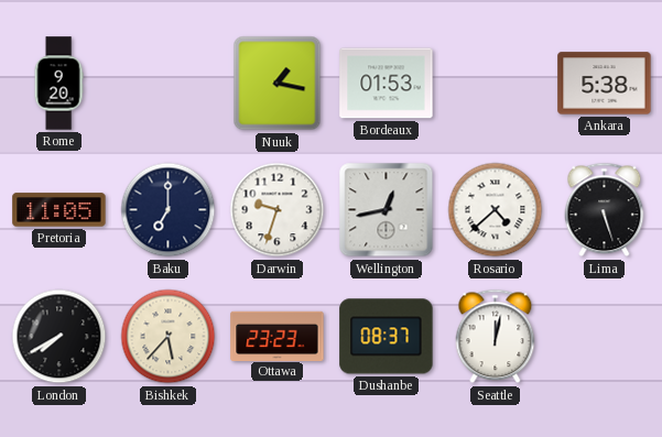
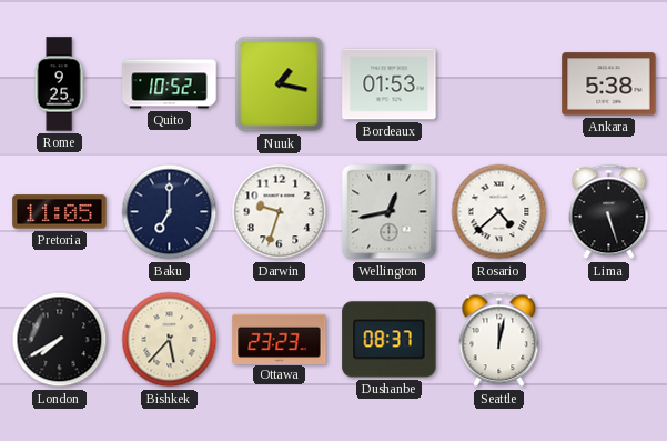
Rome: 9:20 -> 9:25
Quito: none -> 10:52
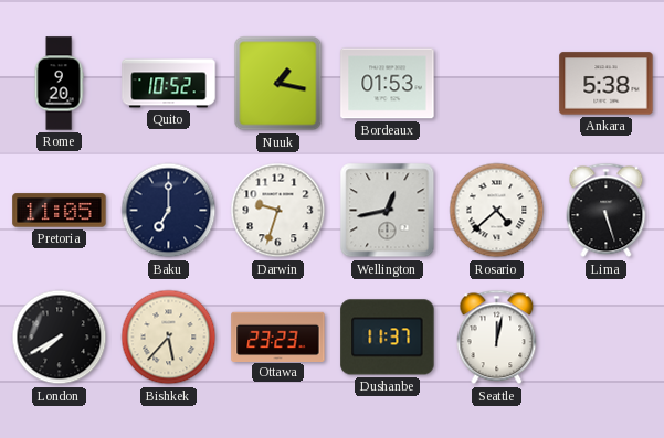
Rome: 9:25 -> 9:20
Dushanbe: 08:37 -> 11:37
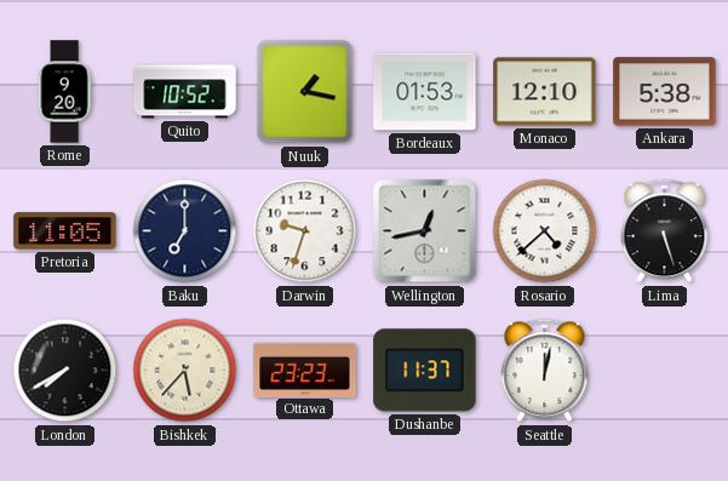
Monaco: none -> 12:10
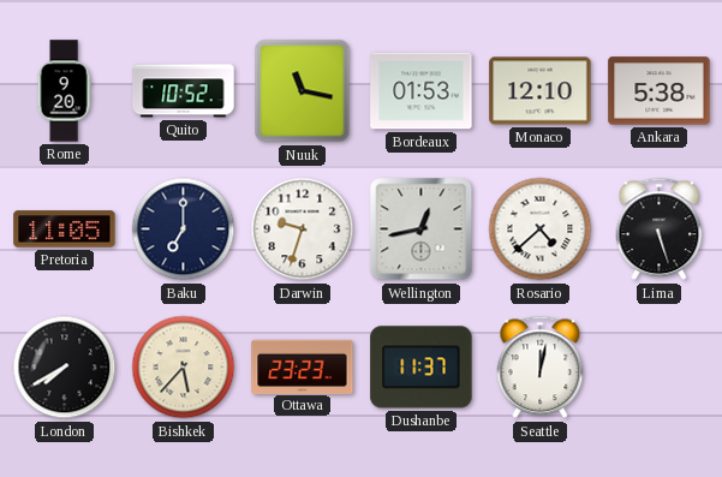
Nuuk: 1:17 -> 11:17
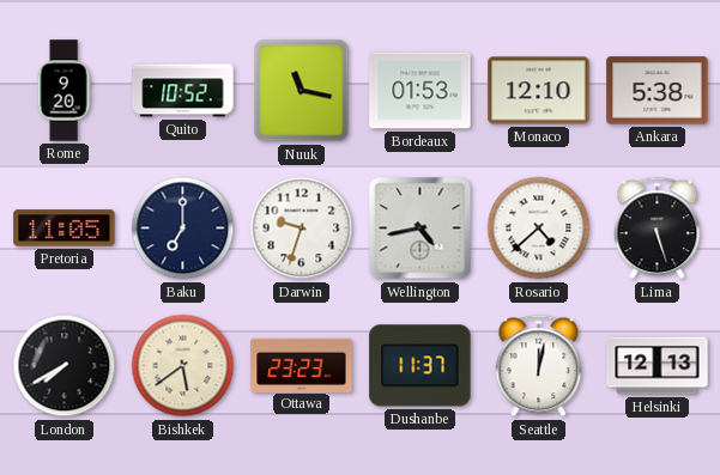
Wellington: 12:43 -> 4:43
Bishkek: 5:37 -> 5:39
Helsinki: none -> 12:13
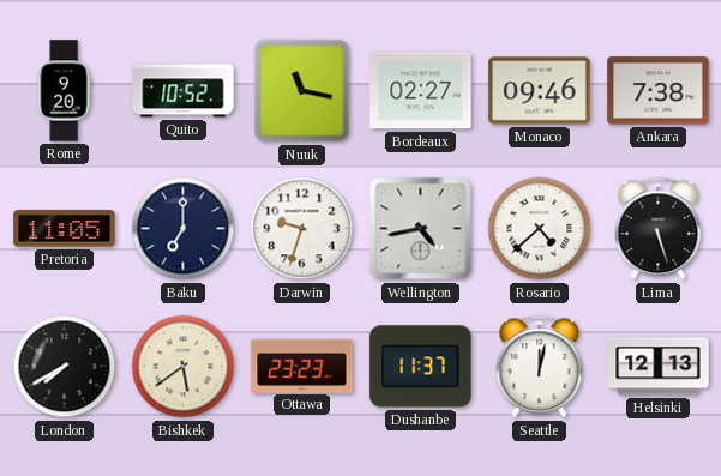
Bordeaux: 01:53 -> 02:27
Monaco: 12:10 -> 09:46
Ankara: 5:38 -> 7:38
